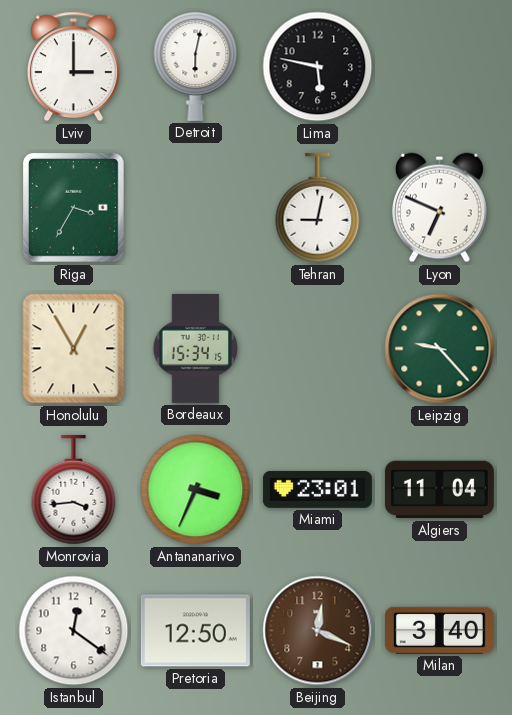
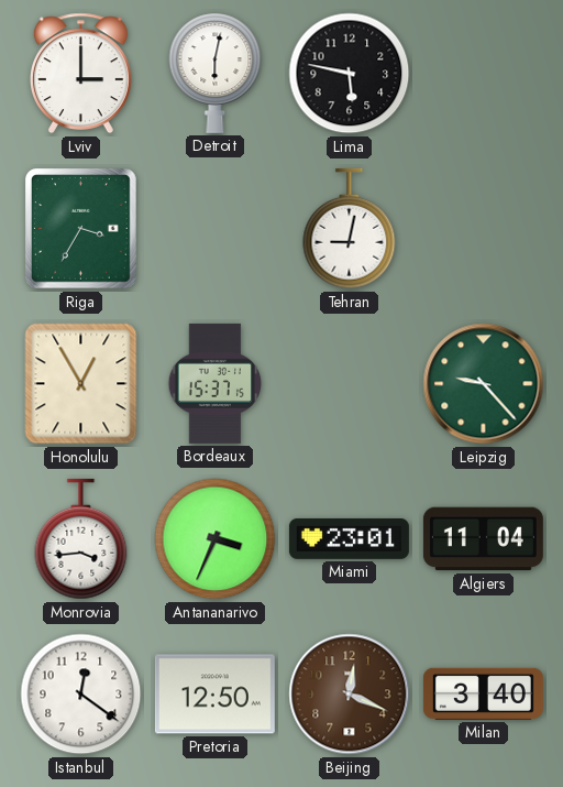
Lyon: 6:49 -> none
Bordeaux: 15:34 -> 15:37
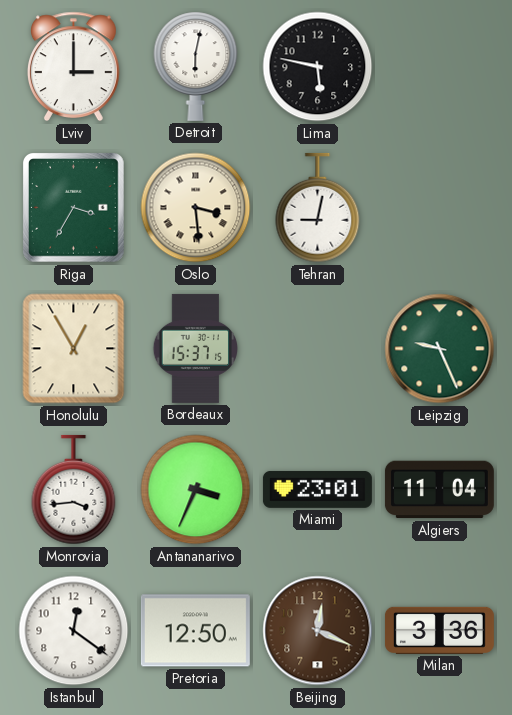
Oslo: none -> 3:29
Leipzig: 9:23 -> 9:26
Milan: 3:40 -> 3:36
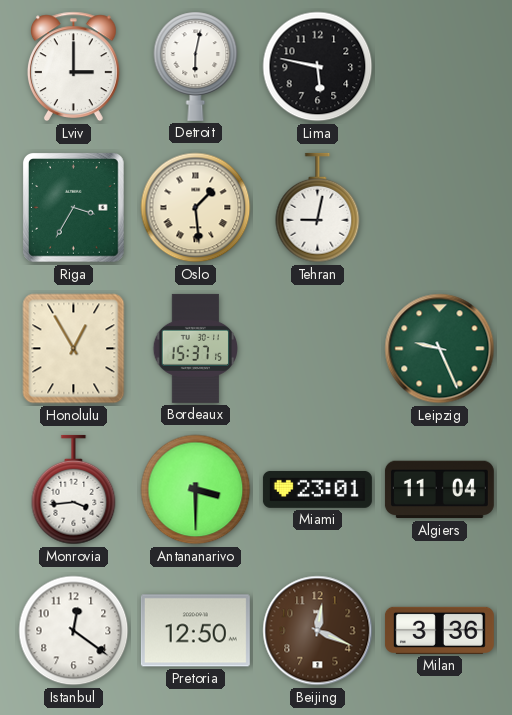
Oslo: 3:29 -> 1:29
Antananarivo: 3:34 -> 3:30
